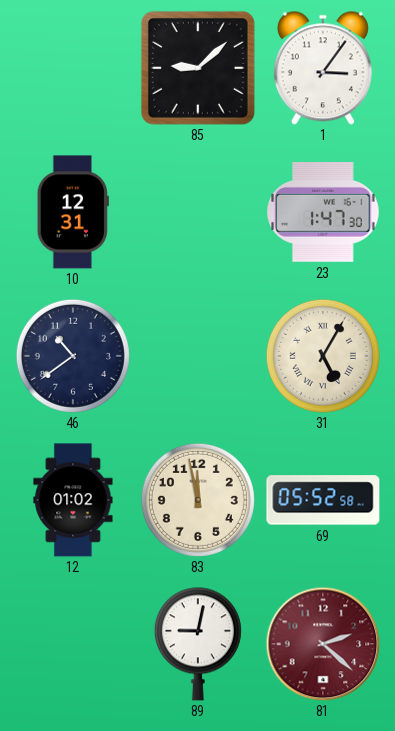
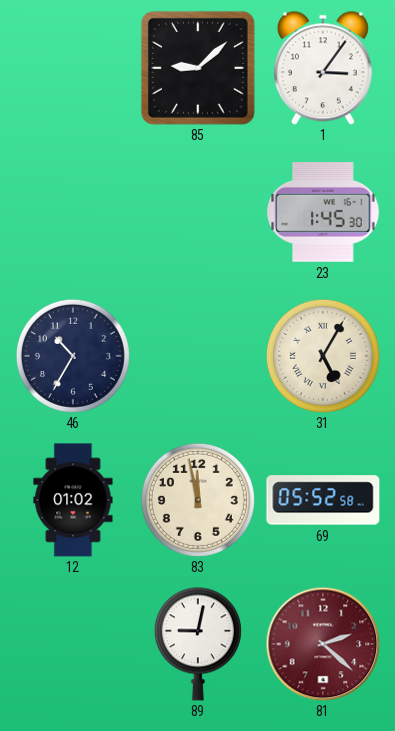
10: 12:31 -> none
23: 1:47 -> 1:45
46: 10:39 -> 10:35
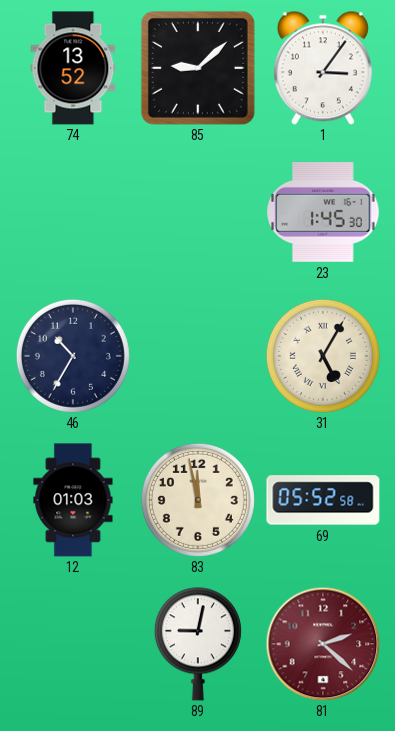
74: none -> 13:52
12: 01:02 -> 01:03
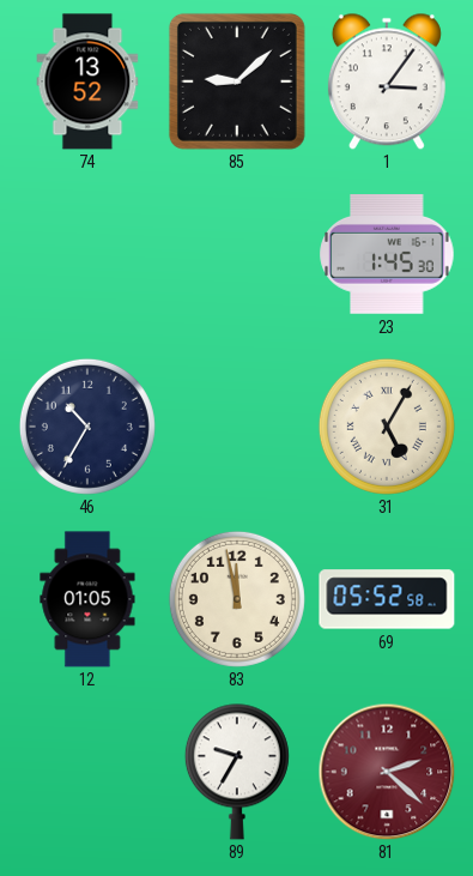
12: 01:03 -> 01:05
89: 9:02 -> 9:35
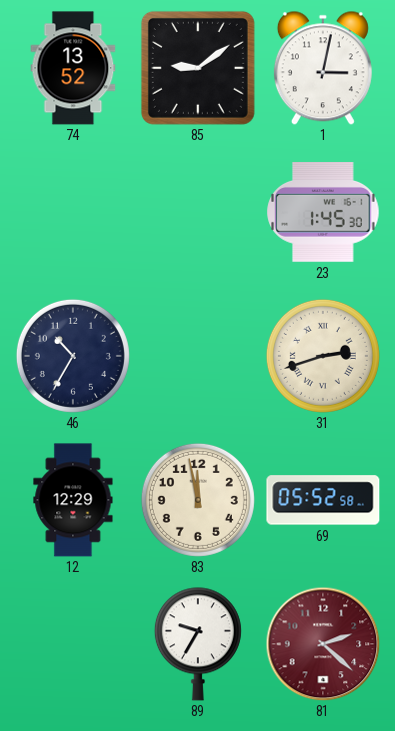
85: 9:08 -> 9:09
1: 3:06 -> 3:02
31: 5:05 -> 2:42
12: 01:05 -> 12:29
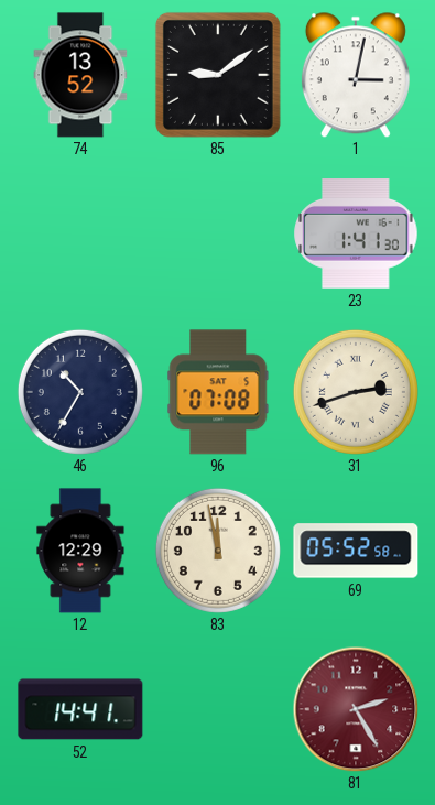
23: 1:45 -> 1:41
96: none -> 07:08
52: none -> 14:41
89: 9:35 -> none
81: 2:22 -> 2:25
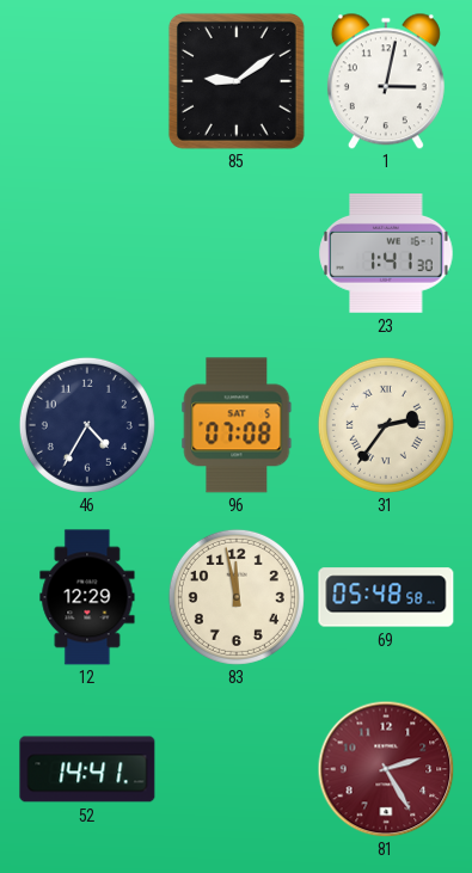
74: 13:52 -> none
46: 10:35 -> 4:35
31: 2:42 -> 2:36
69: 05:52 -> 05:48
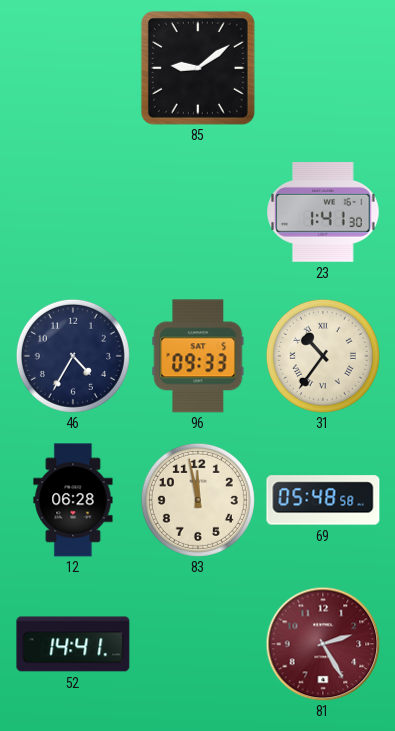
1: 3:02 -> none
96: 07:08 -> 09:33
31: 2:36 -> 10:36
12: 12:29 -> 06:28
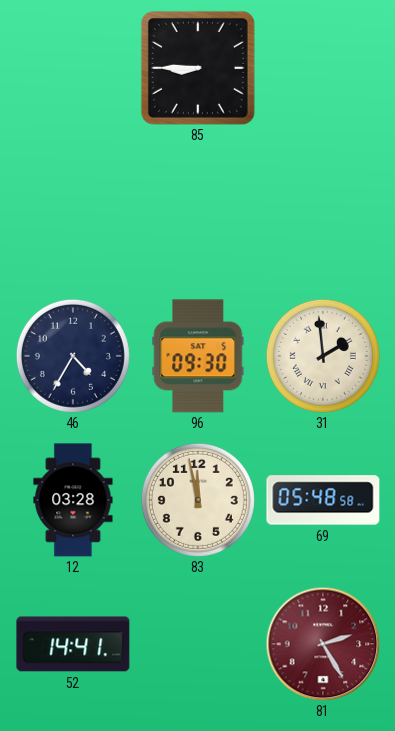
85: 9:09 -> 8:45
23: 1:41 -> none
96: 09:33 -> 09:30
31: 10:36 -> 1:59
12: 06:28 -> 03:28
